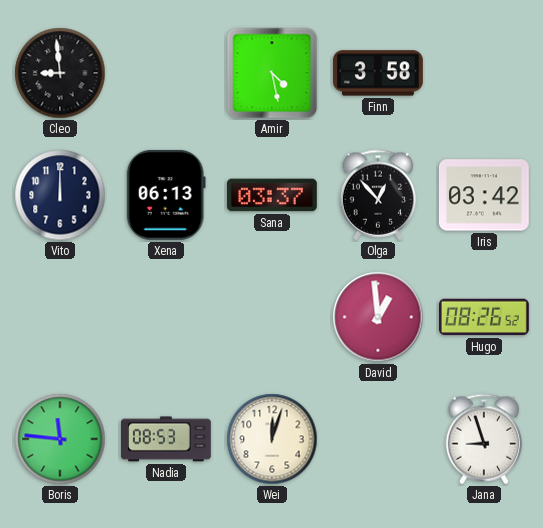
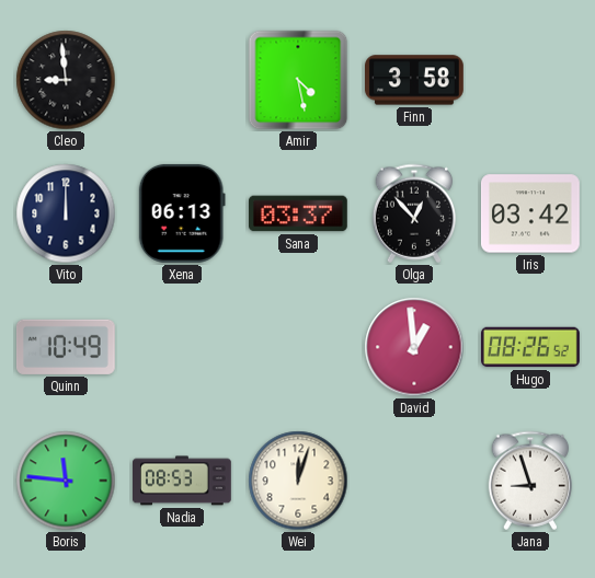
Quinn: none -> 10:49
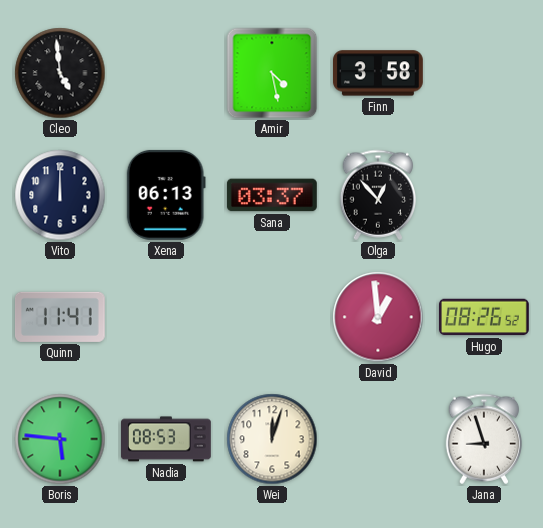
Cleo: 8:59 -> 4:59
Iris: 03:42 -> none
Quinn: 10:49 -> 11:41
Boris: 11:46 -> 5:46
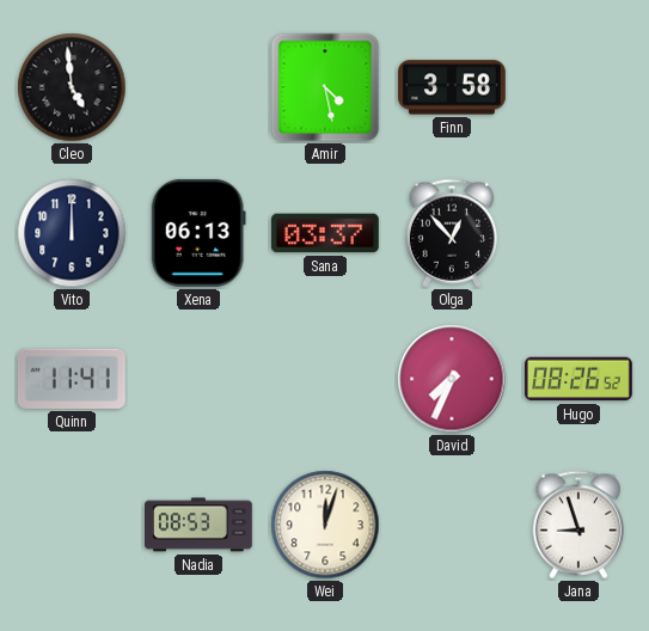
David: 12:59 -> 7:34
Boris: 5:46 -> none
